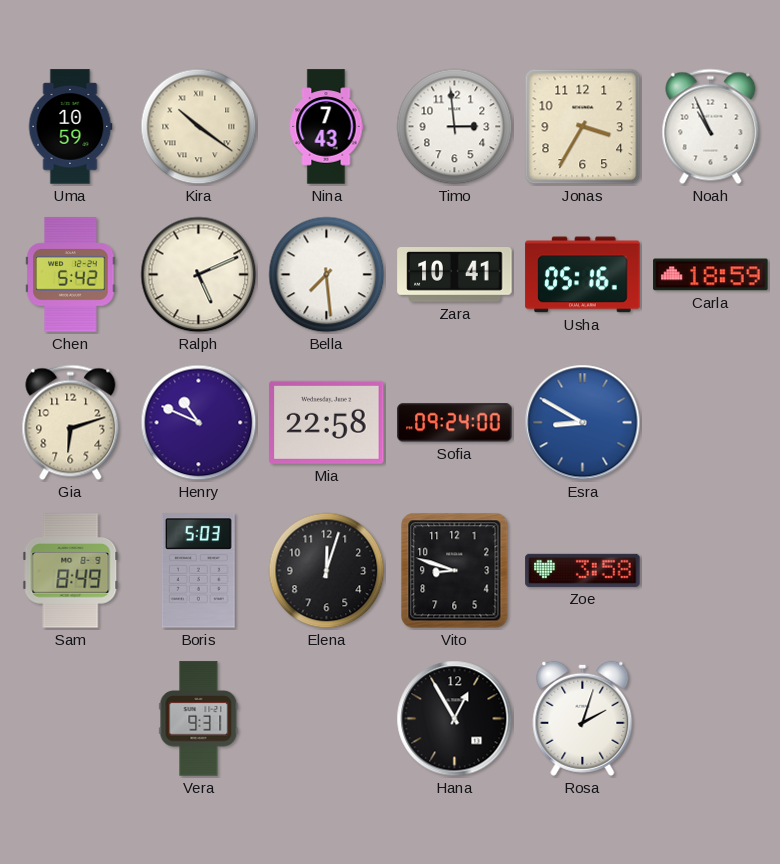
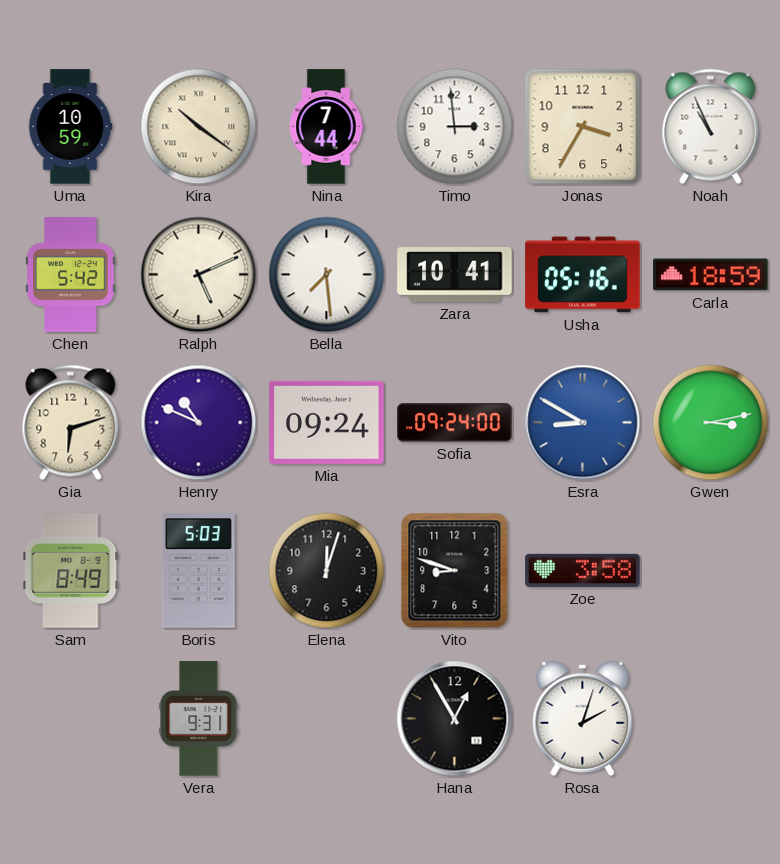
Nina: 7:43 -> 7:44
Mia: 22:58 -> 09:24
Gwen: none -> 3:13
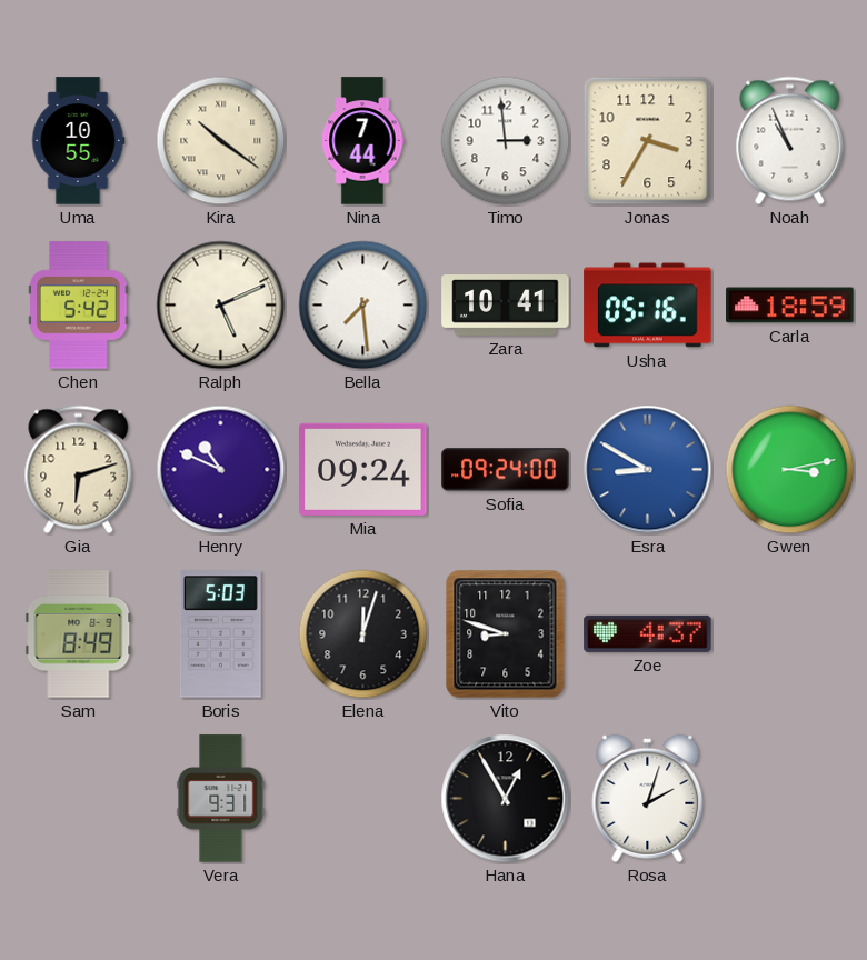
Uma: 10:59 -> 10:55
Zoe: 3:58 -> 4:37
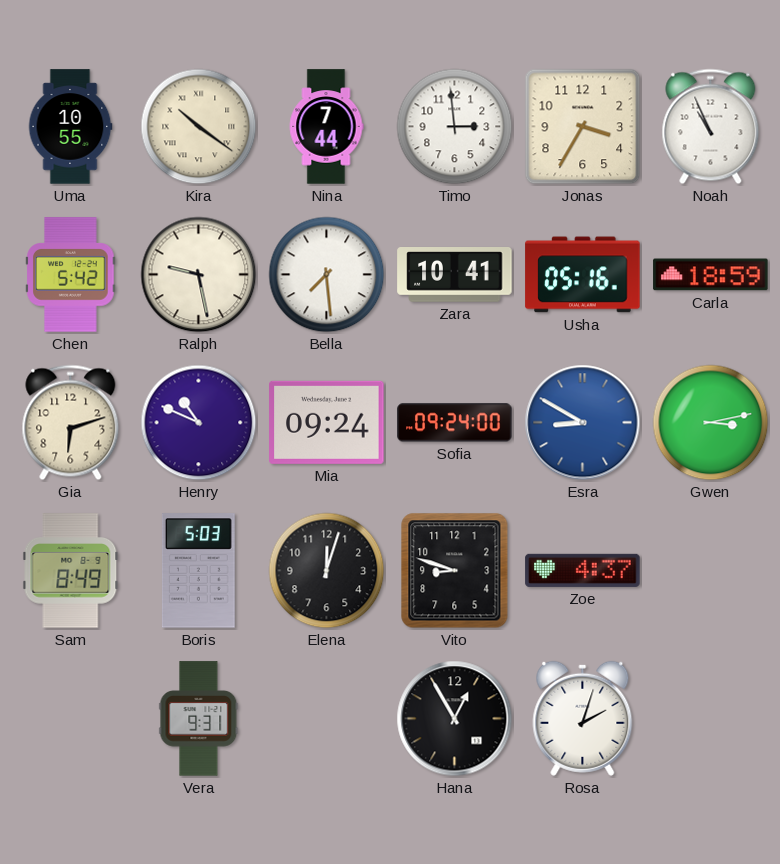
Ralph: 5:11 -> 9:28
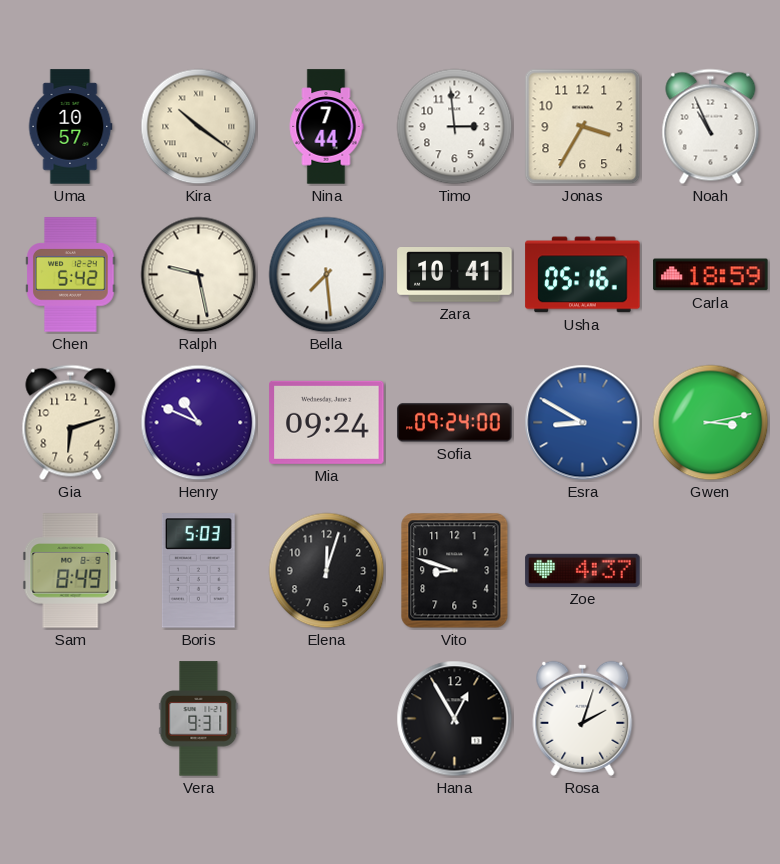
Uma: 10:55 -> 10:57
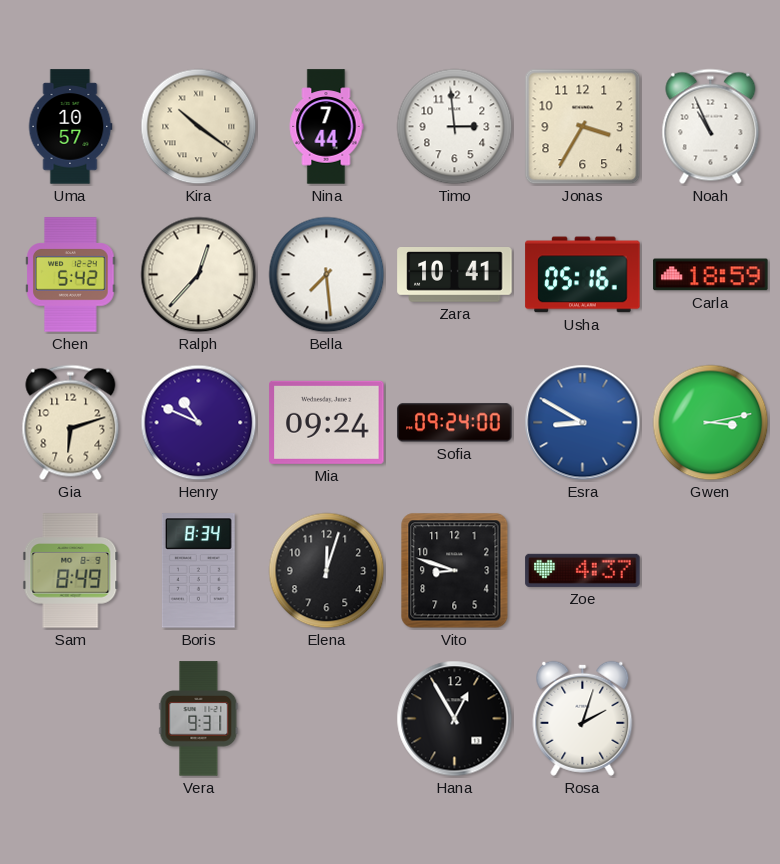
Ralph: 9:28 -> 12:37
Boris: 5:03 -> 8:34
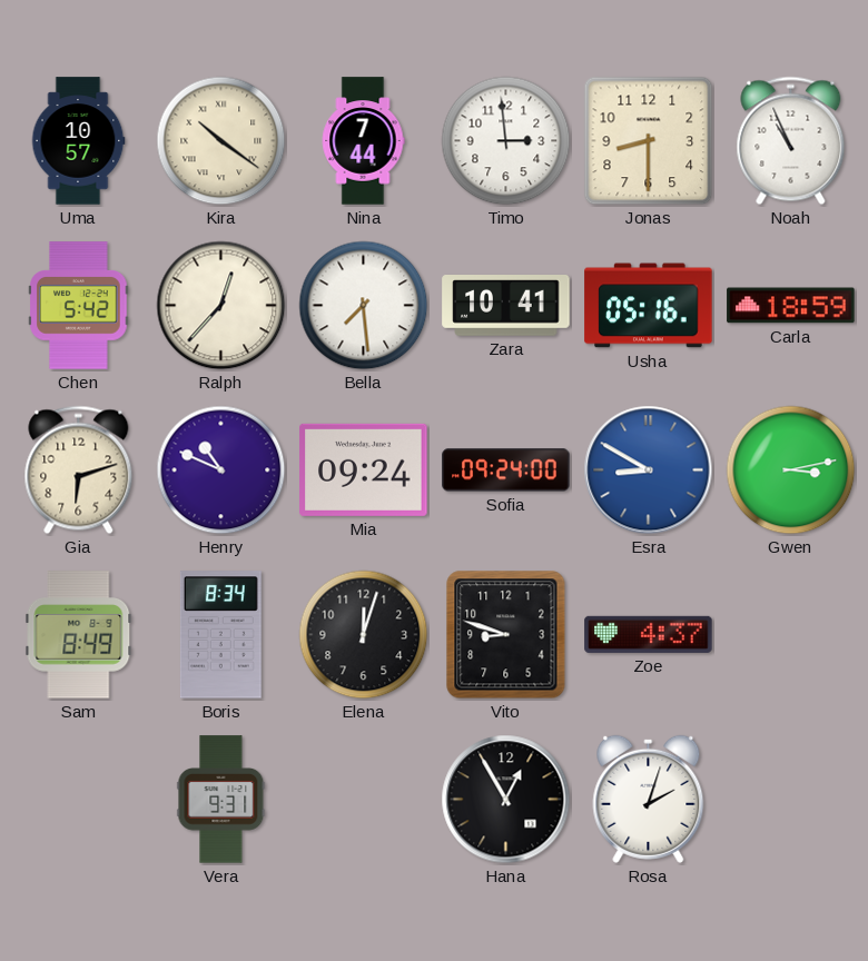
Jonas: 3:35 -> 8:30
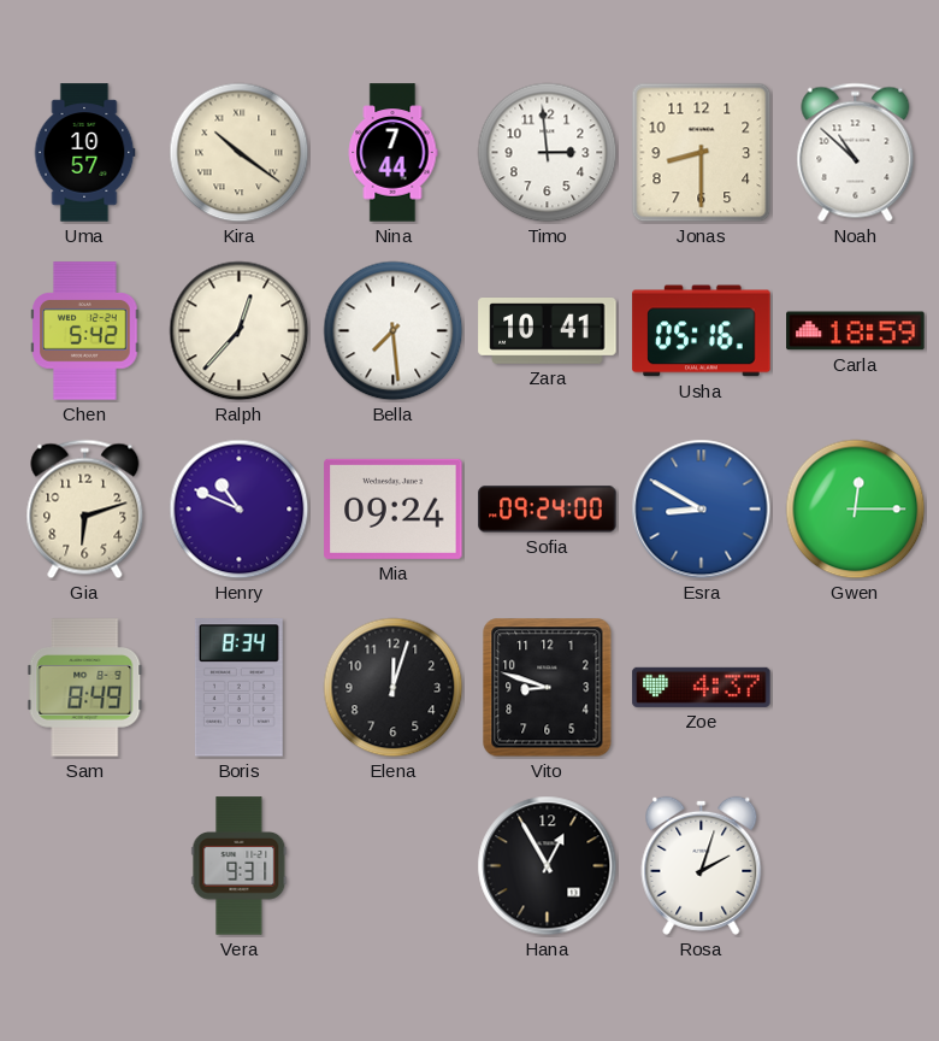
Noah: 10:56 -> 10:52
Gwen: 3:13 -> 12:15
